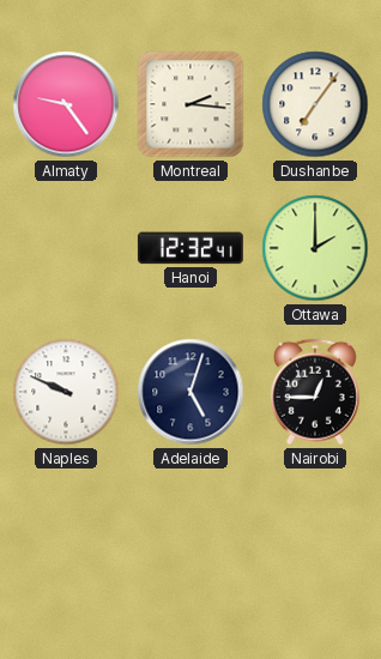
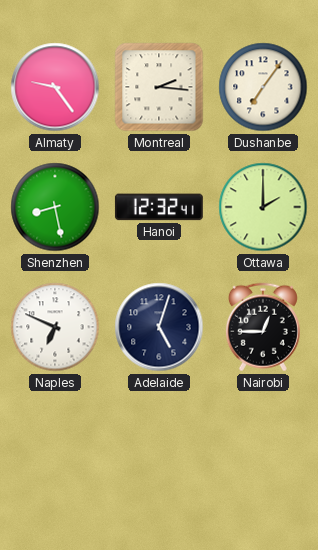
Shenzhen: none -> 8:28
Naples: 9:49 -> 6:49
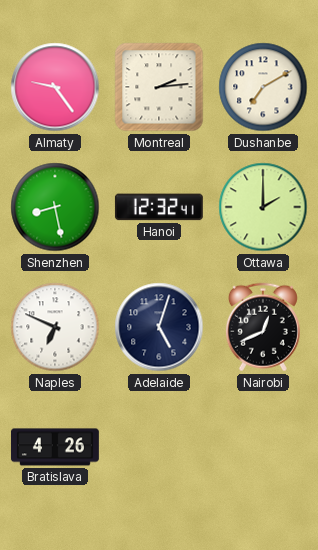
Montreal: 2:16 -> 2:14
Dushanbe: 7:06 -> 7:10
Nairobi: 12:45 -> 12:41
Bratislava: none -> 4:26
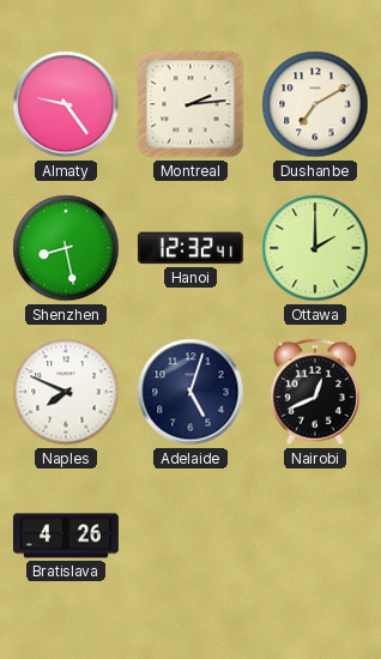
Naples: 6:49 -> 7:49
